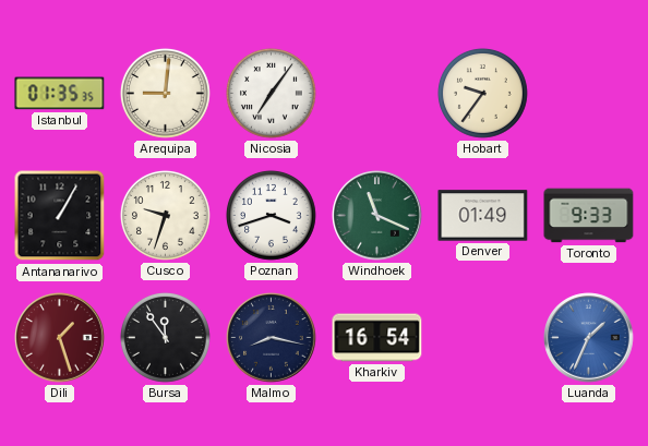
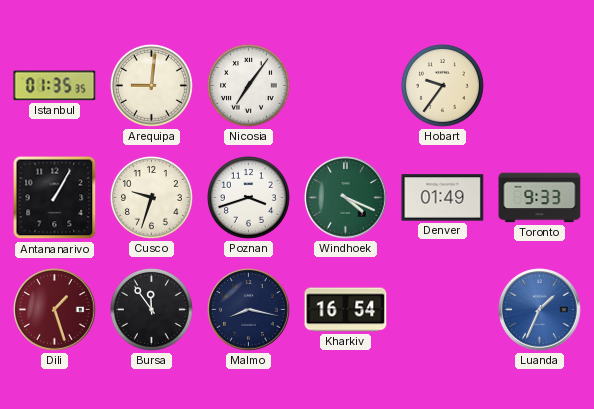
Windhoek: 11:19 -> 4:19
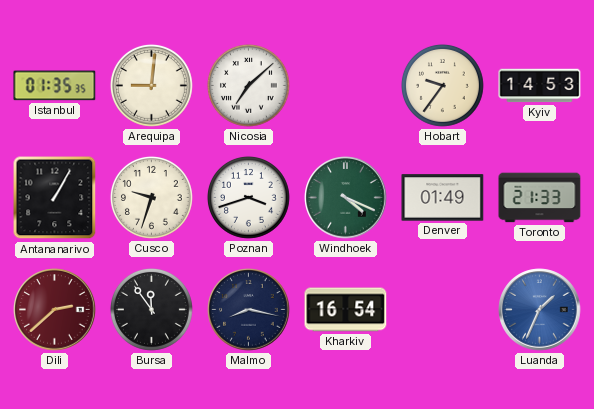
Nicosia: 7:06 -> 7:08
Kyiv: none -> 14:53
Toronto: 9:33 -> 21:33
Dili: 1:27 -> 2:38
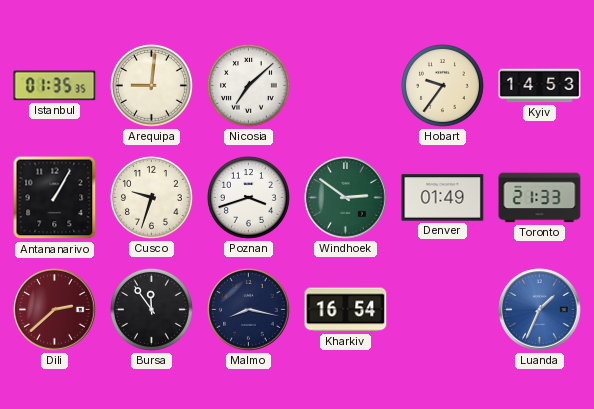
Windhoek: 4:19 -> 2:51
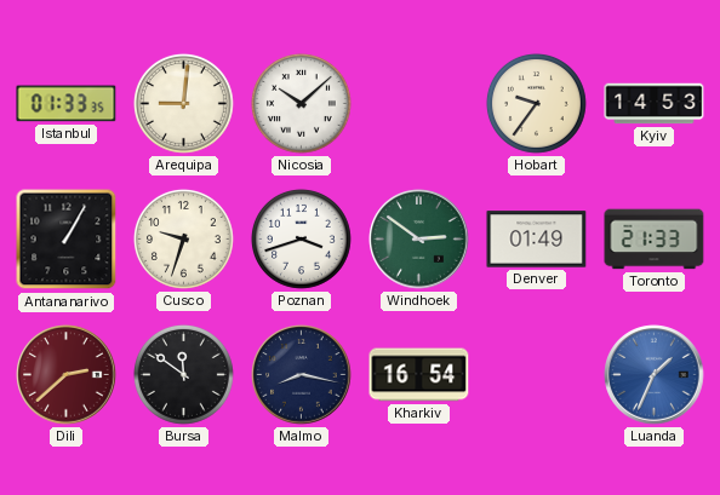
Istanbul: 01:35 -> 01:33
Nicosia: 7:08 -> 10:08
Bursa: 11:54 -> 11:51
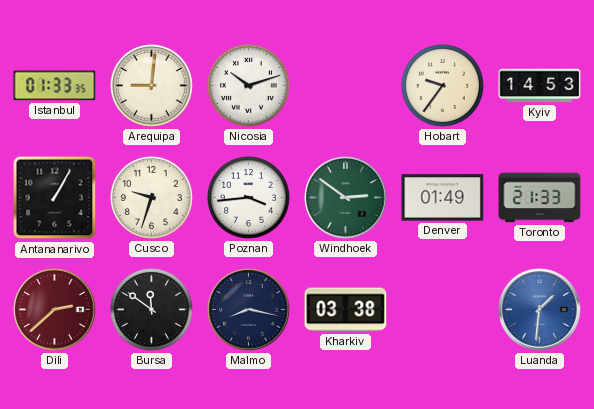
Nicosia: 10:08 -> 10:12
Poznan: 3:42 -> 3:44
Kharkiv: 16:54 -> 03:38
Luanda: 1:34 -> 1:31
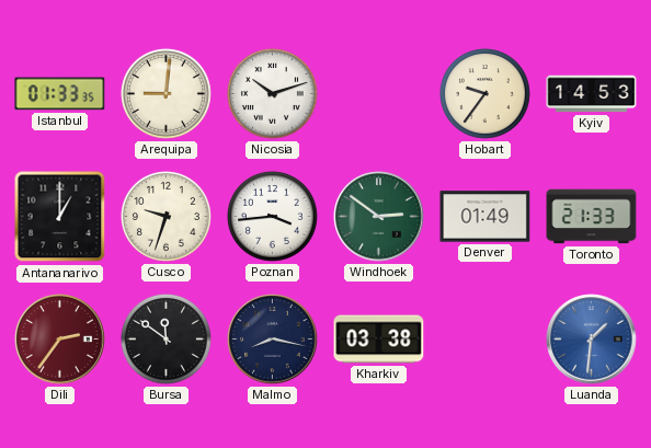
Antananarivo: 1:05 -> 1:00
Dili: 2:38 -> 2:36
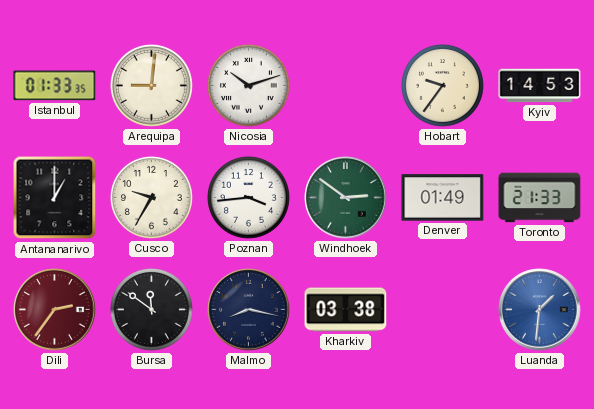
Cusco: 9:33 -> 9:35
